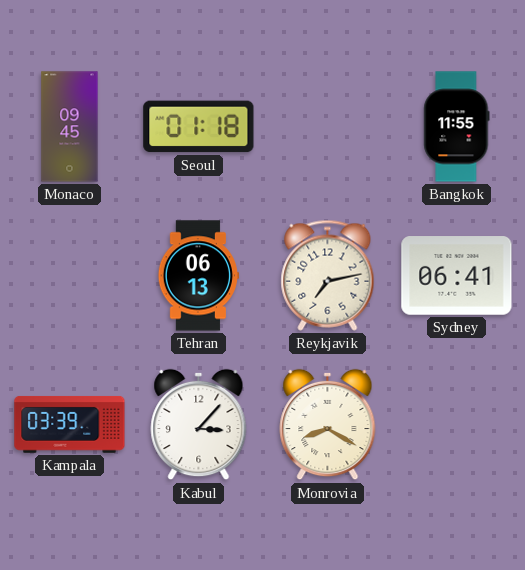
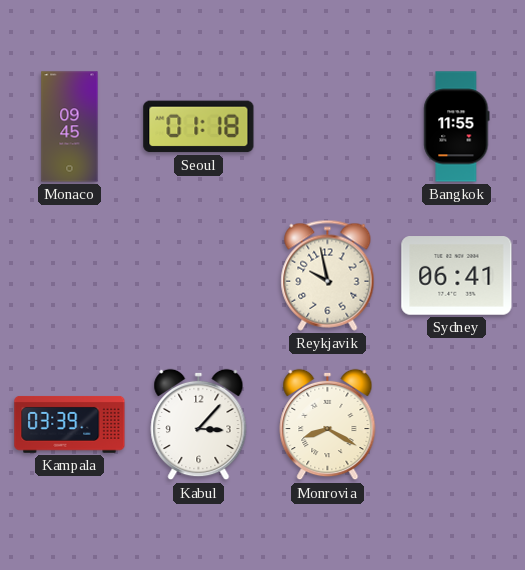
Tehran: 06:13 -> none
Reykjavik: 7:13 -> 9:58
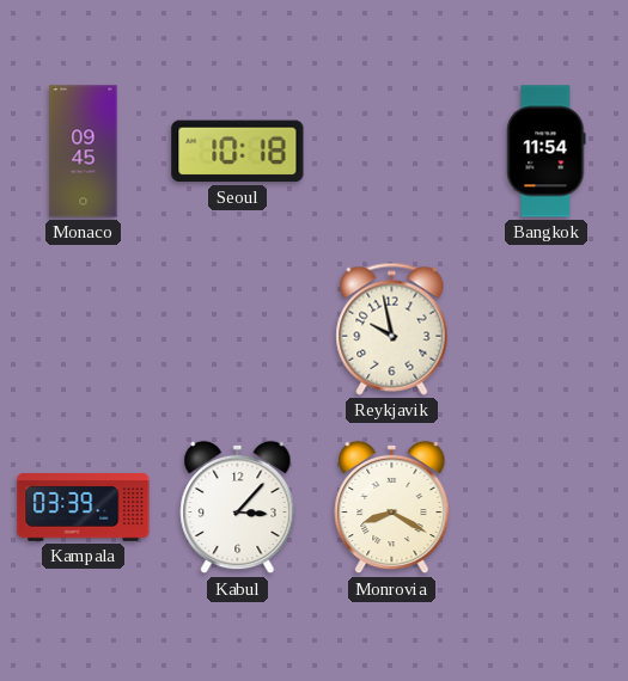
Seoul: 01:18 -> 10:18
Bangkok: 11:55 -> 11:54
Sydney: 06:41 -> none
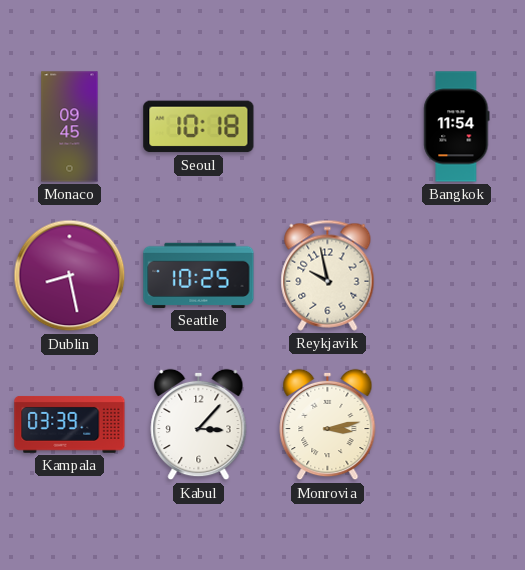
Dublin: none -> 8:28
Seattle: none -> 10:25
Monrovia: 8:20 -> 3:13
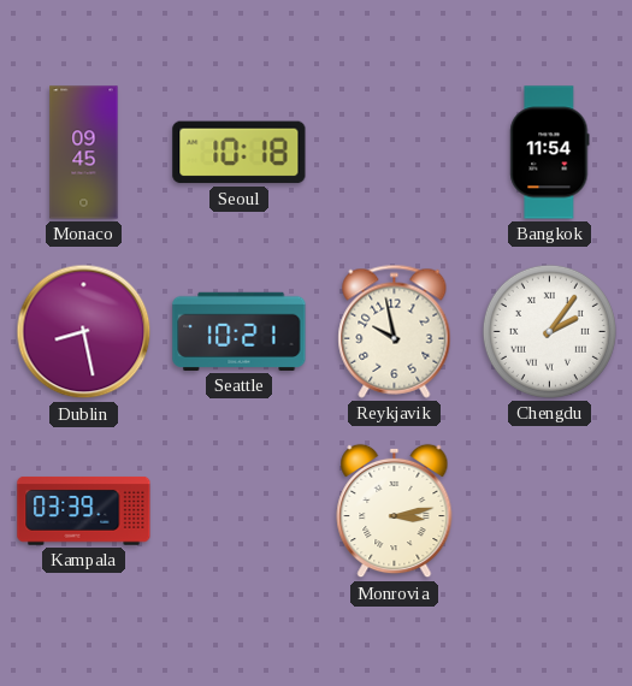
Seattle: 10:25 -> 10:21
Chengdu: none -> 2:06
Kabul: 3:07 -> none
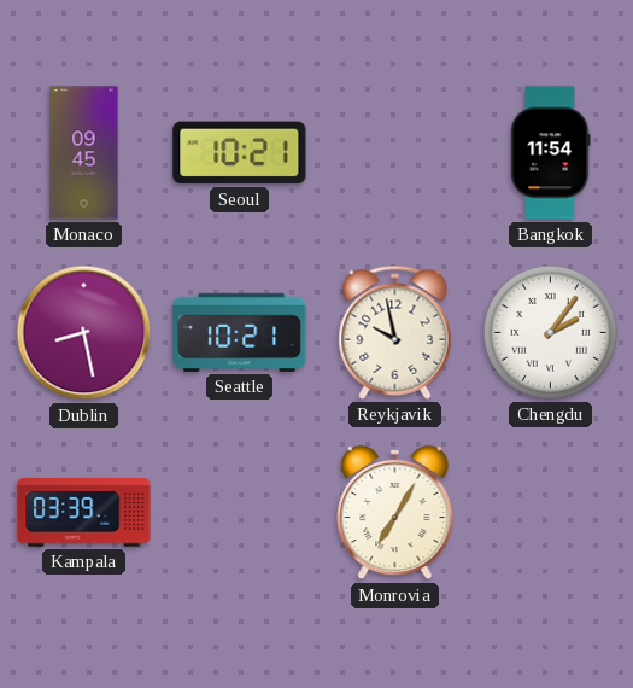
Seoul: 10:18 -> 10:21
Monrovia: 3:13 -> 7:05
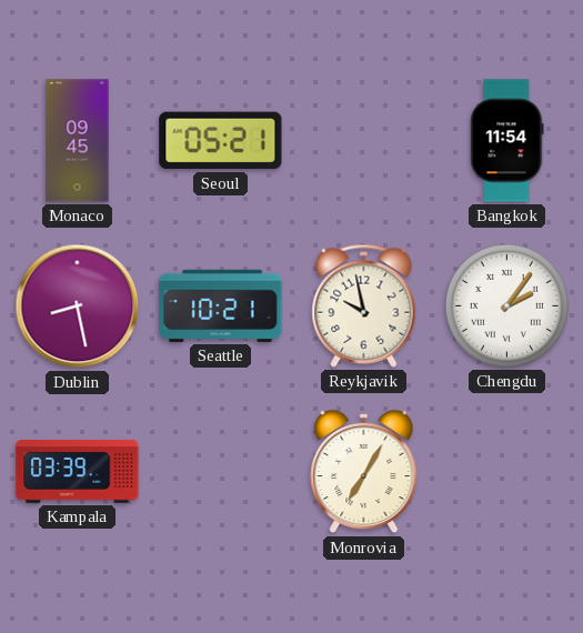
Seoul: 10:21 -> 05:21
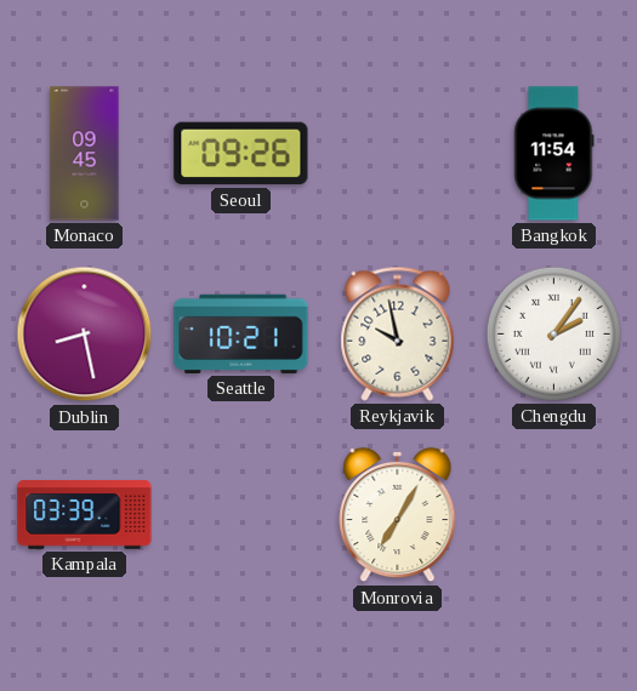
Seoul: 05:21 -> 09:26
